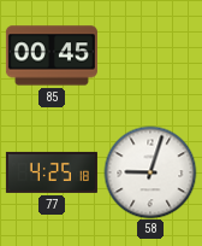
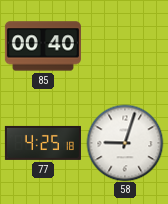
85: 00:45 -> 00:40
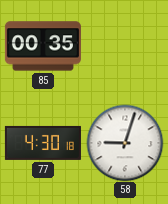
85: 00:40 -> 00:35
77: 4:25 -> 4:30
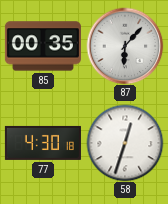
87: none -> 6:07
58: 9:03 -> 12:33
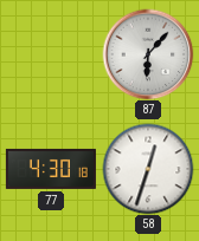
85: 00:35 -> none
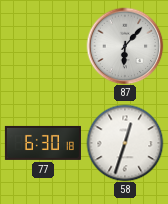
77: 4:30 -> 6:30
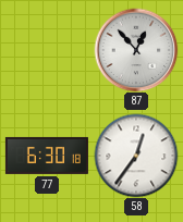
87: 6:07 -> 12:53
58: 12:33 -> 12:36
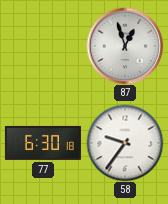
87: 12:53 -> 12:57
58: 12:36 -> 9:36
